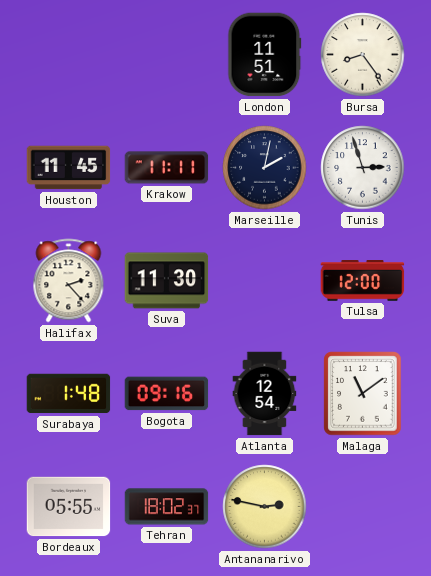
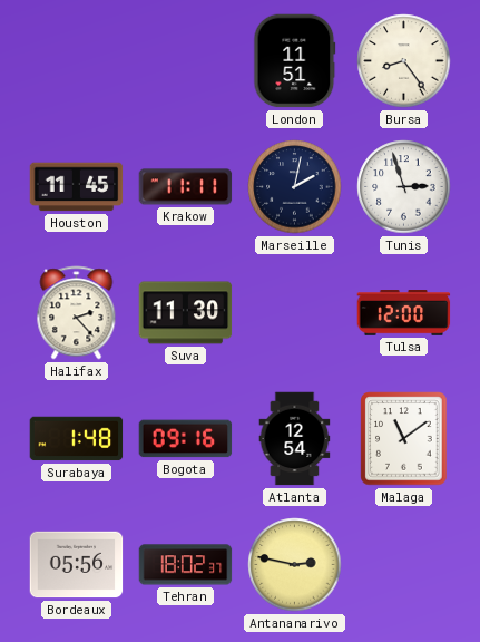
Bordeaux: 05:55 -> 05:56
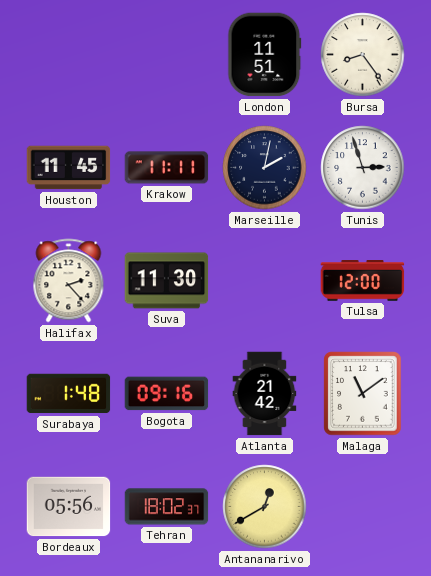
Atlanta: 12:54 -> 21:42
Antananarivo: 2:47 -> 12:40
